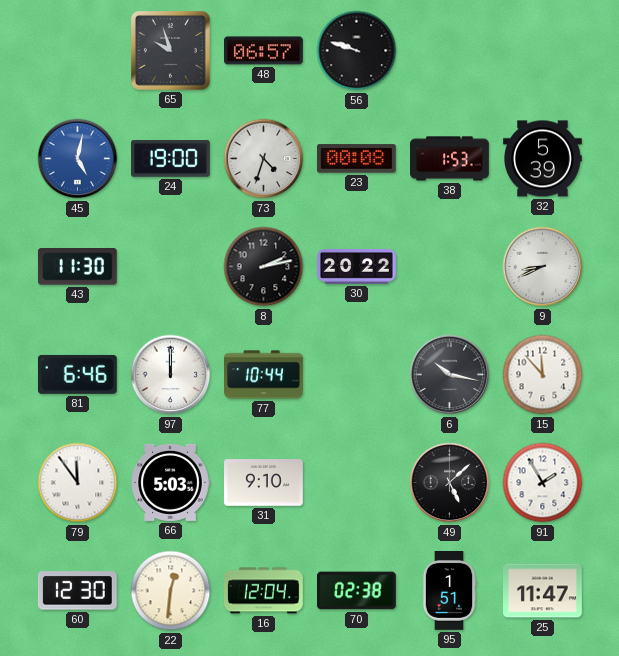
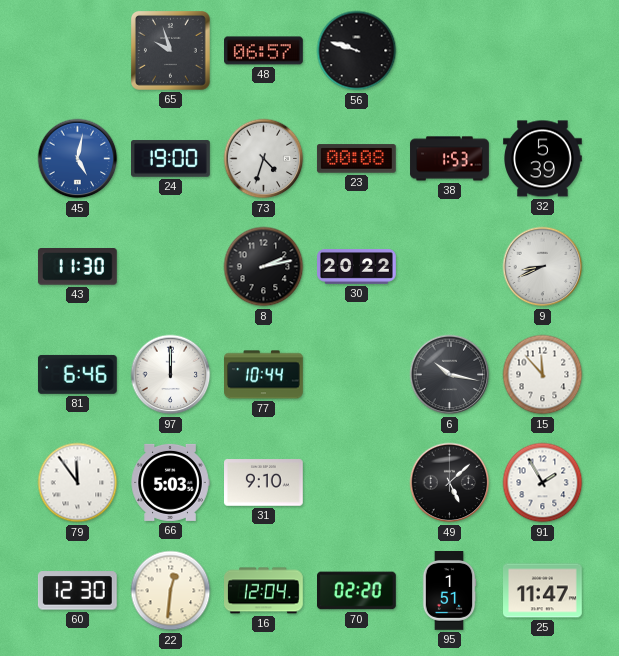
70: 02:38 -> 02:20
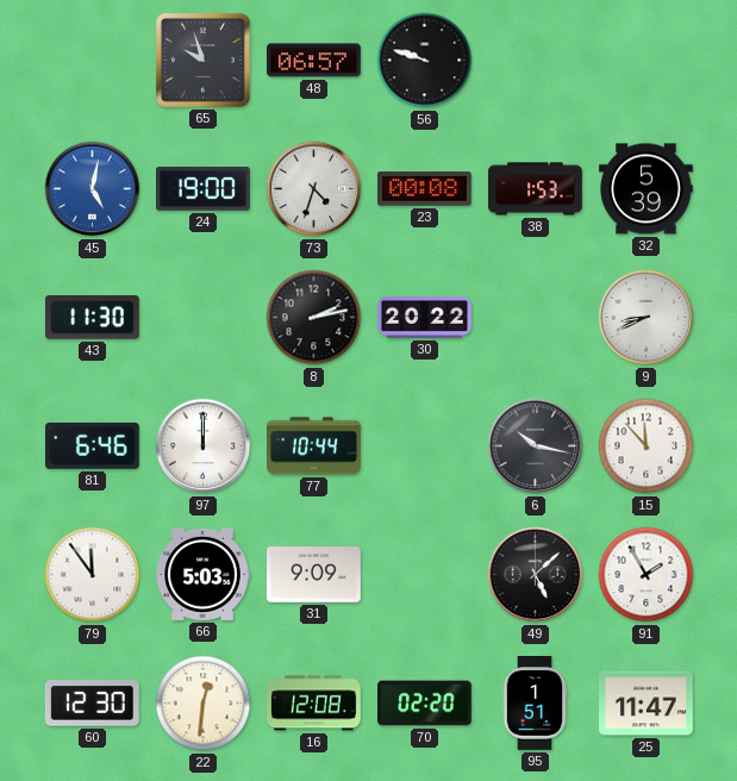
31: 9:10 -> 9:09
16: 12:04 -> 12:08
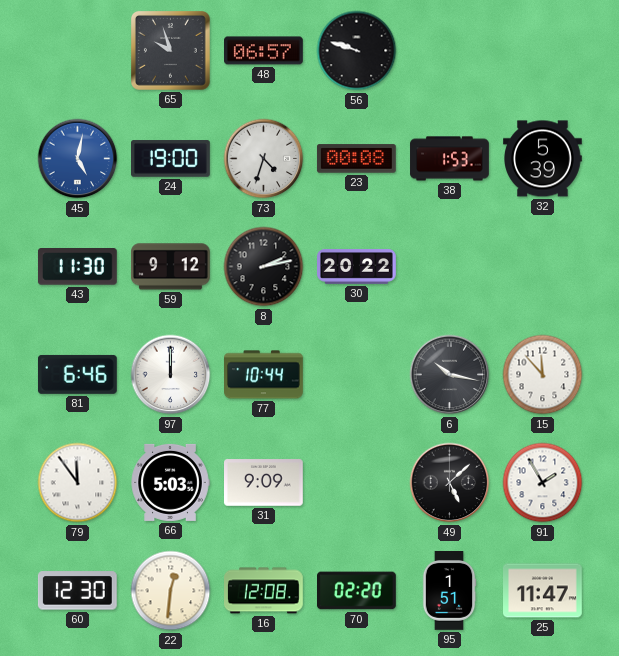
59: none -> 9:12
9: 8:41 -> none
